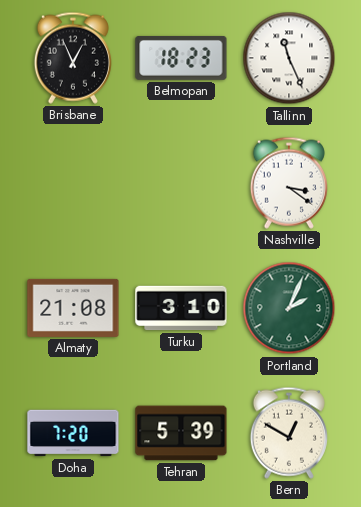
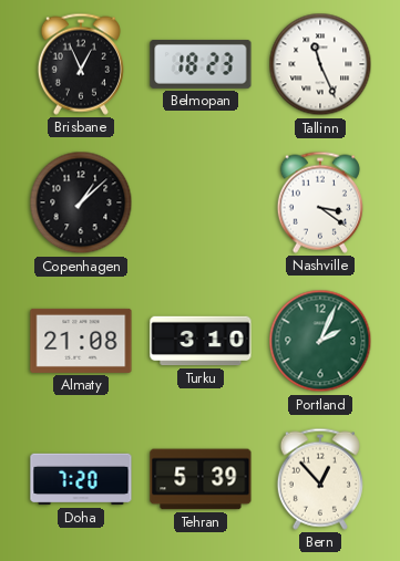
Copenhagen: none -> 1:08
Bern: 12:50 -> 12:53
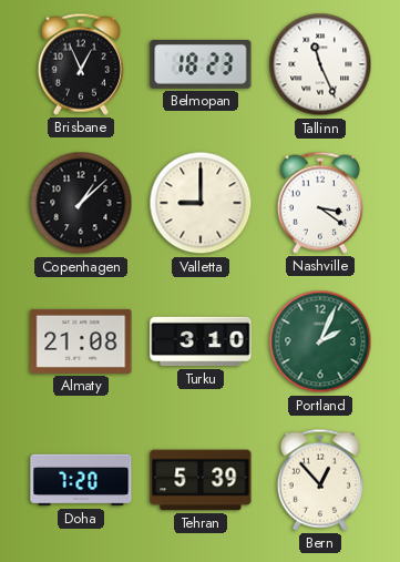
Valletta: none -> 9:00
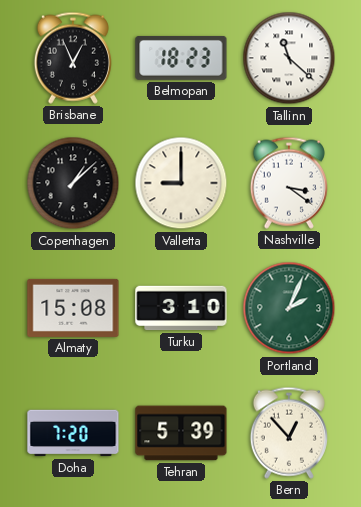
Tallinn: 11:26 -> 11:22
Almaty: 21:08 -> 15:08
